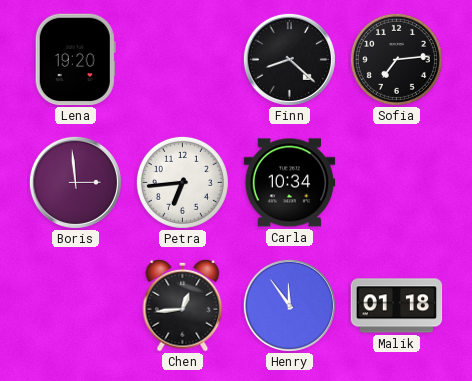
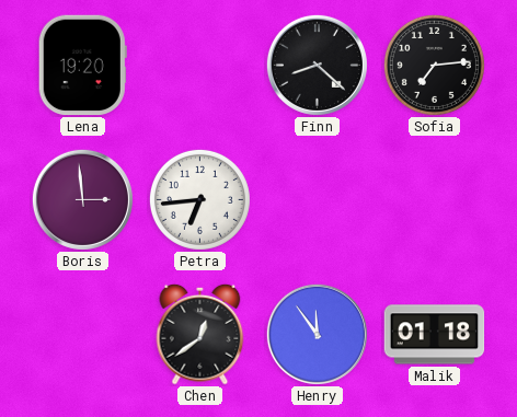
Carla: 10:34 -> none
Chen: 12:44 -> 12:39
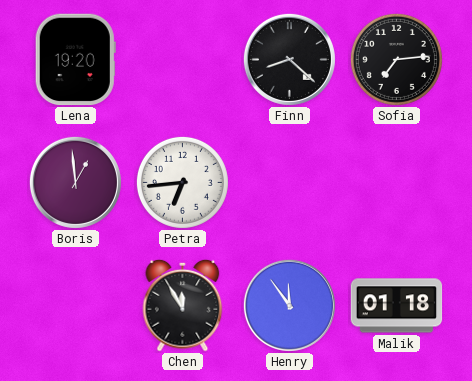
Boris: 2:59 -> 12:59
Chen: 12:39 -> 11:55
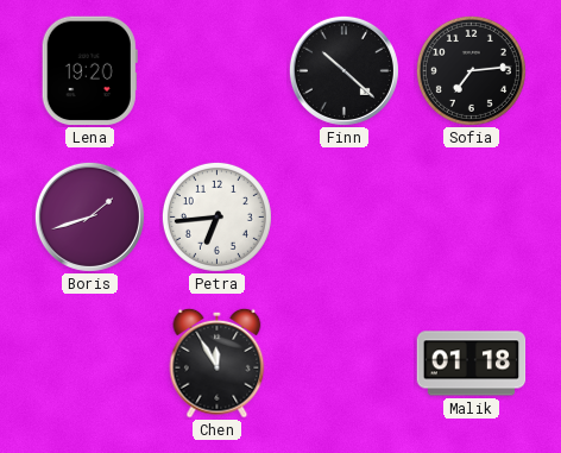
Finn: 8:22 -> 10:22
Boris: 12:59 -> 1:42
Henry: 11:54 -> none
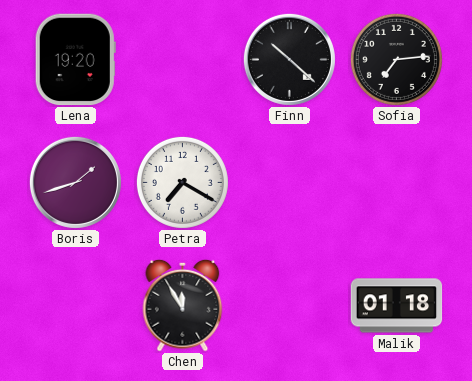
Petra: 6:44 -> 7:20
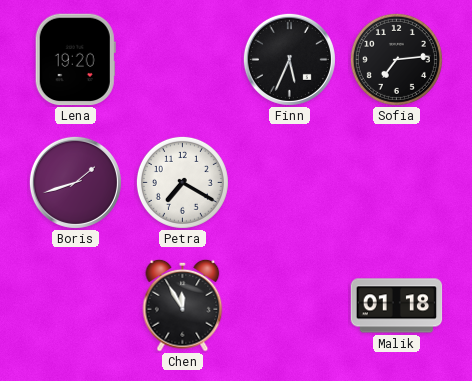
Finn: 10:22 -> 5:34
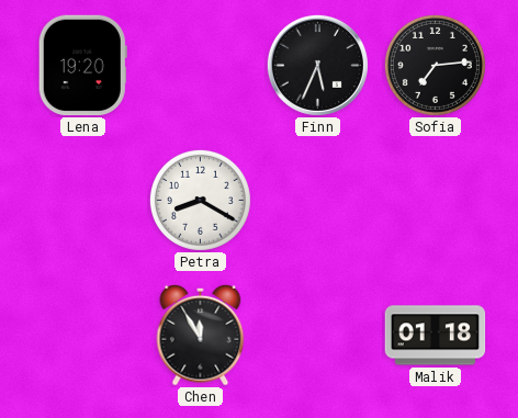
Boris: 1:42 -> none
Petra: 7:20 -> 8:20
